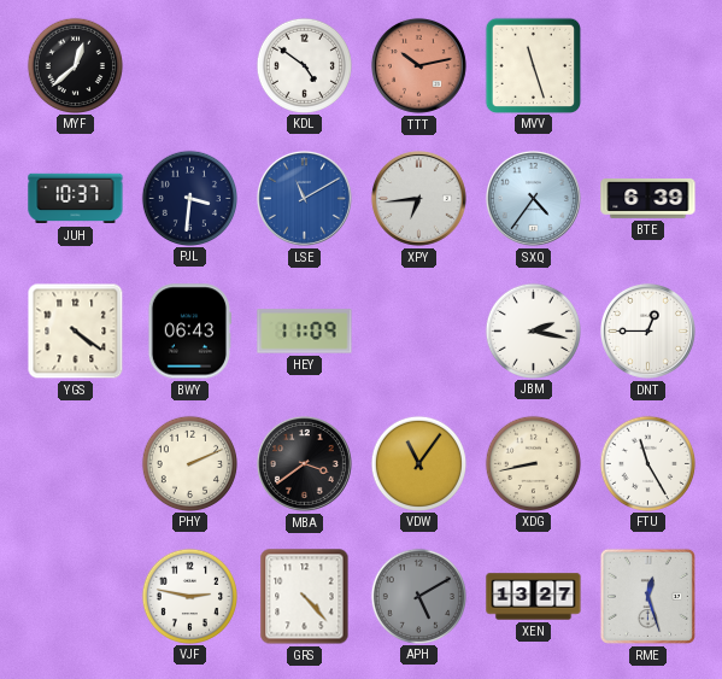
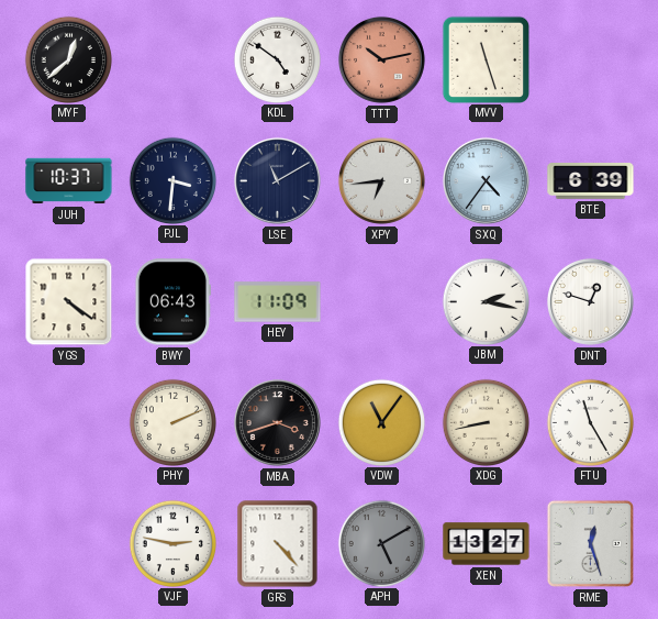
LSE dial: blue -> navy
DNT: 12:45 -> 12:48
MBA: 3:39 -> 3:42
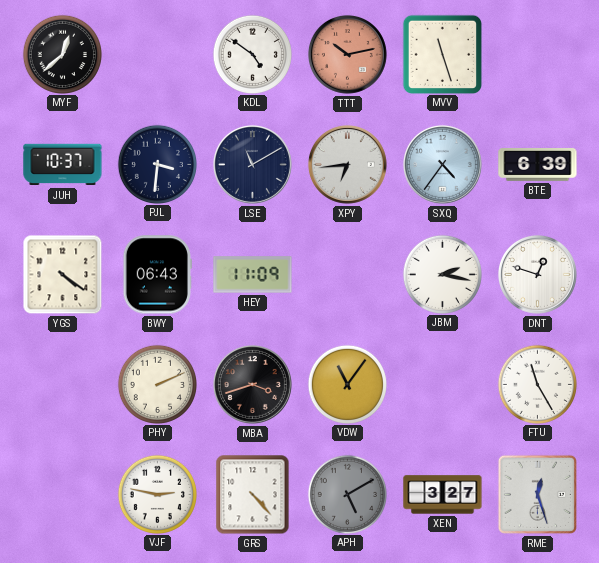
XDG: 8:43 -> none
XEN: 13:27 -> 3:27
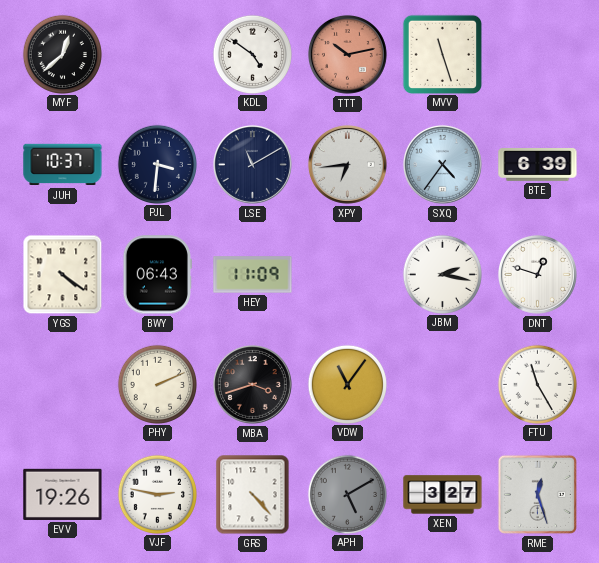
EVV: none -> 19:26
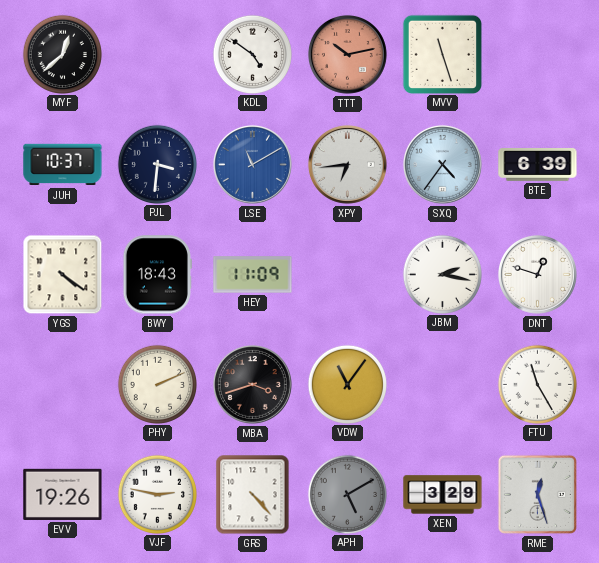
LSE dial: navy -> blue
BWY: 06:43 -> 18:43
XEN: 3:27 -> 3:29
